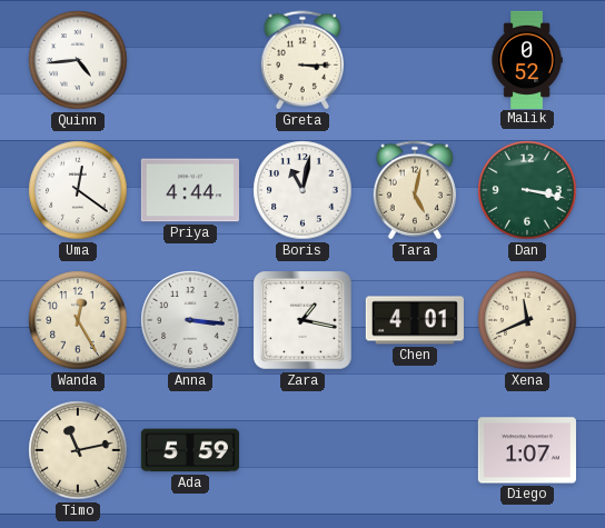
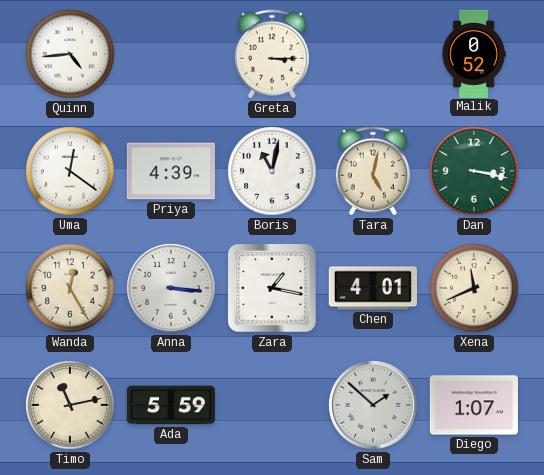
Priya: 4:44 -> 4:39
Sam: none -> 1:52
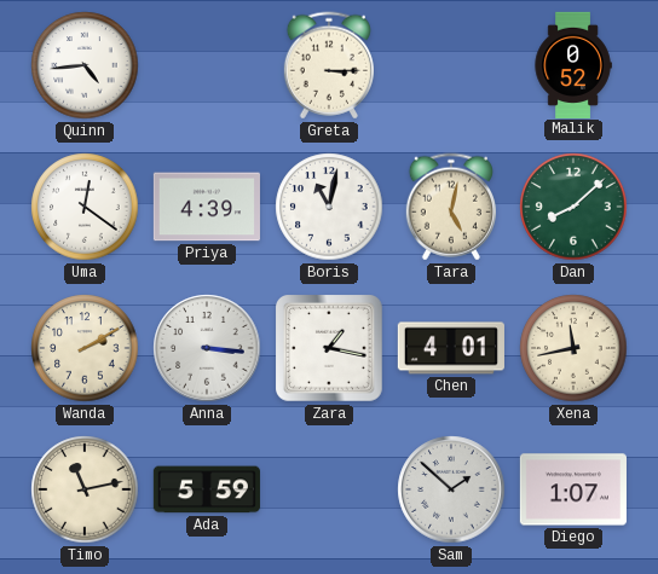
Dan: 3:17 -> 8:08
Wanda: 12:25 -> 2:10
Xena: 11:41 -> 11:43
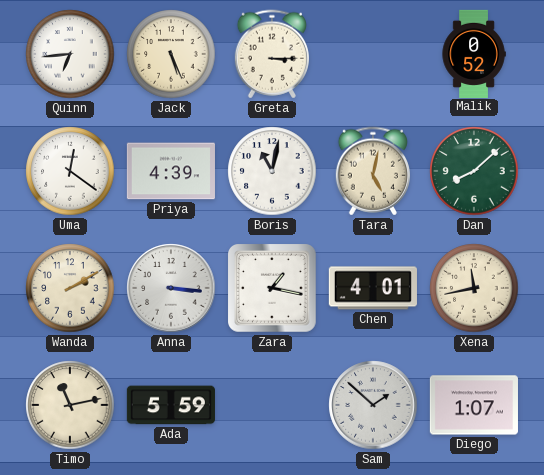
Quinn: 4:44 -> 6:44
Jack: none -> 5:26
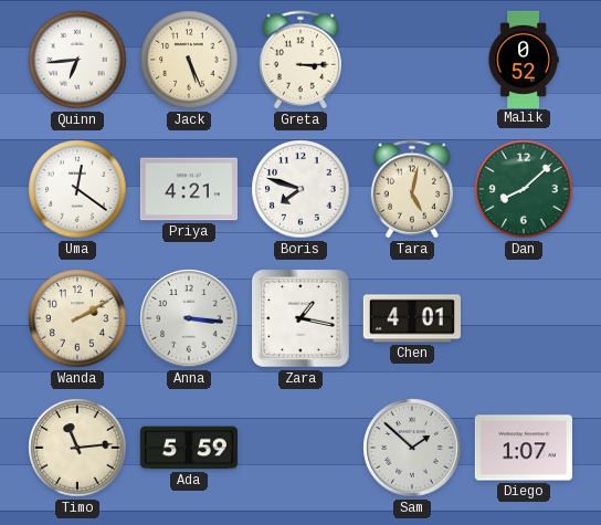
Priya: 4:39 -> 4:21
Boris: 11:02 -> 7:48
Xena: 11:43 -> none
Timo: 11:13 -> 11:14
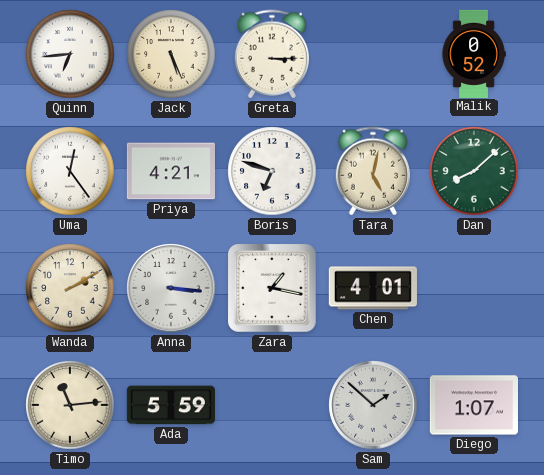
Uma: 12:21 -> 12:24
Boris: 7:48 -> 6:48
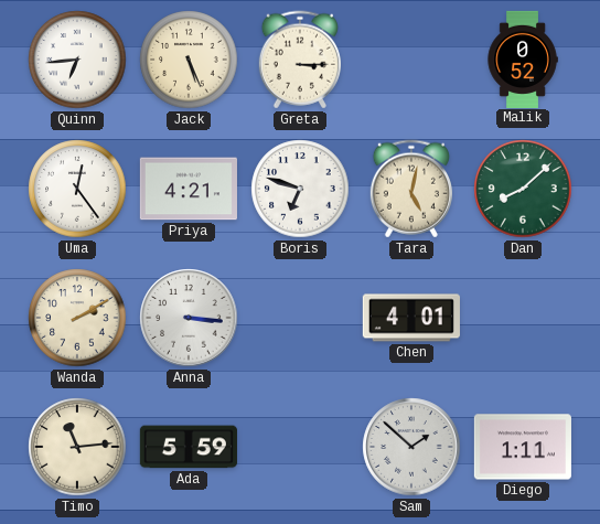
Zara: 1:17 -> none
Diego: 1:07 -> 1:11
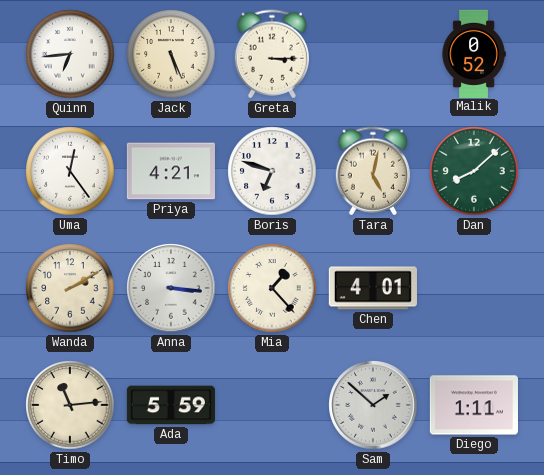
Mia: none -> 1:23
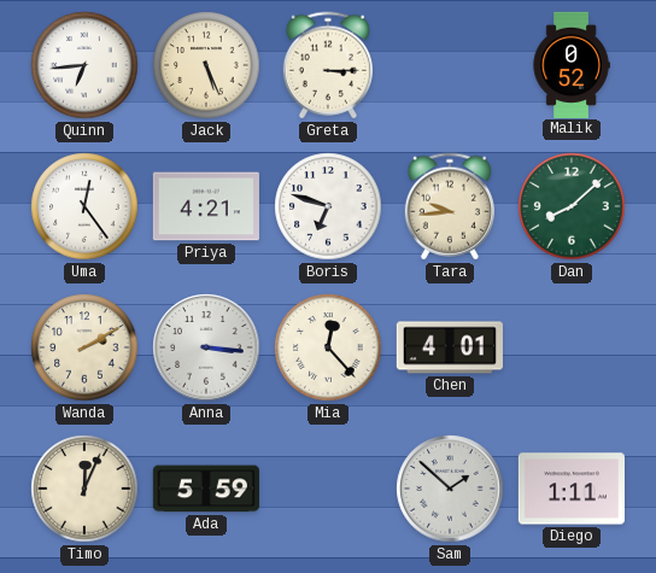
Tara: 5:02 -> 9:44
Mia: 1:23 -> 12:23
Timo: 11:14 -> 12:04
